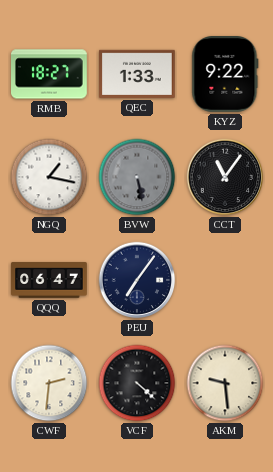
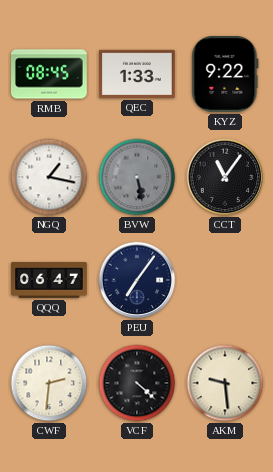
RMB: 18:27 -> 08:45
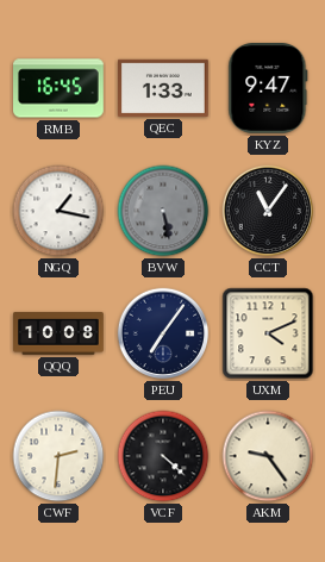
RMB: 08:45 -> 16:45
KYZ: 9:22 -> 9:47
QQQ: 06:47 -> 10:08
UXM: none -> 4:11
AKM: 9:29 -> 9:24
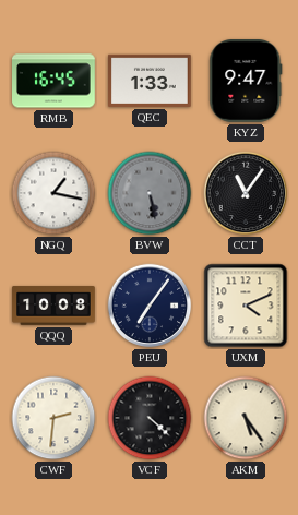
AKM: 9:24 -> 5:24
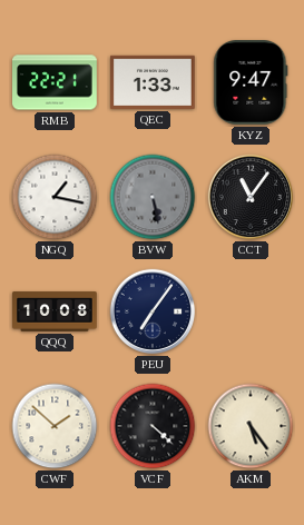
RMB: 16:45 -> 22:21
UXM: 4:11 -> none
CWF: 2:31 -> 1:52
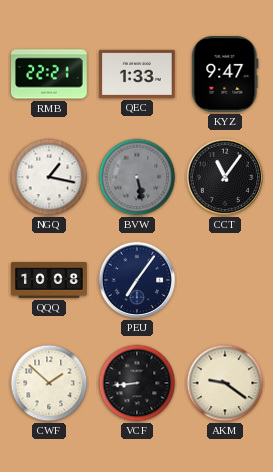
VCF: 4:22 -> 8:44
AKM: 5:24 -> 9:21
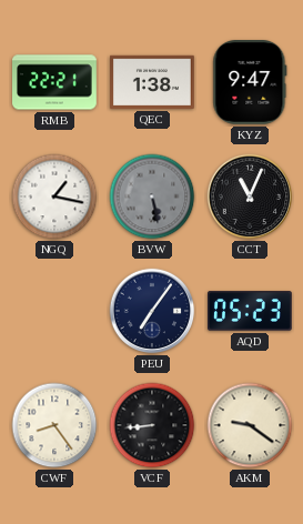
QEC: 1:33 -> 1:38
CCT: 11:06 -> 11:04
QQQ: 10:08 -> none
AQD: none -> 05:23
CWF: 1:52 -> 8:24
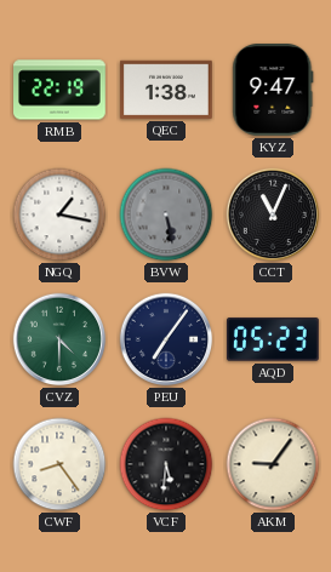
RMB: 22:21 -> 22:19
CVZ: none -> 4:30
VCF: 8:44 -> 5:31
AKM: 9:21 -> 9:06
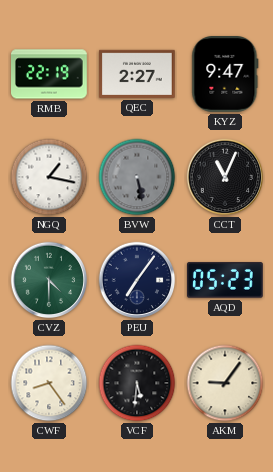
QEC: 1:38 -> 2:27
